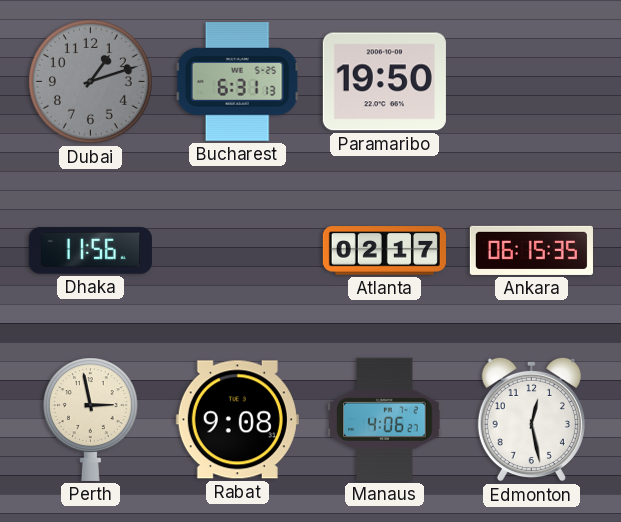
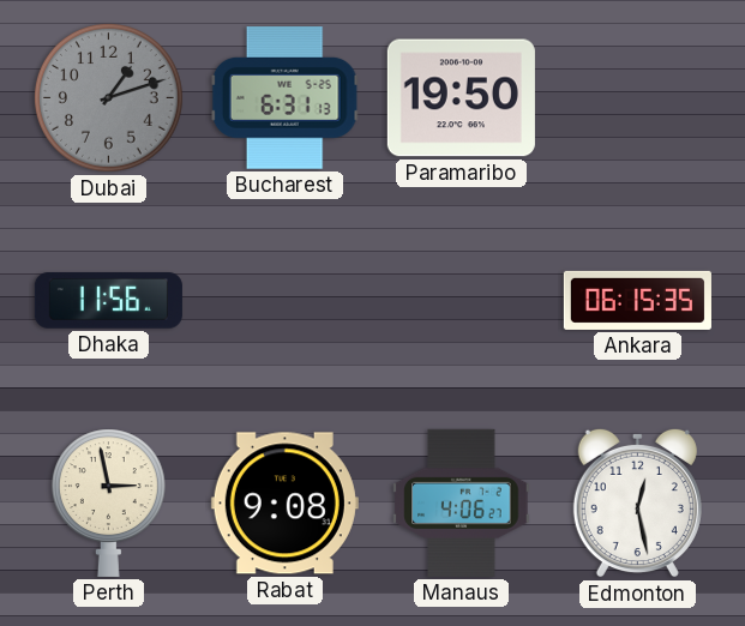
Atlanta: 02:17 -> none
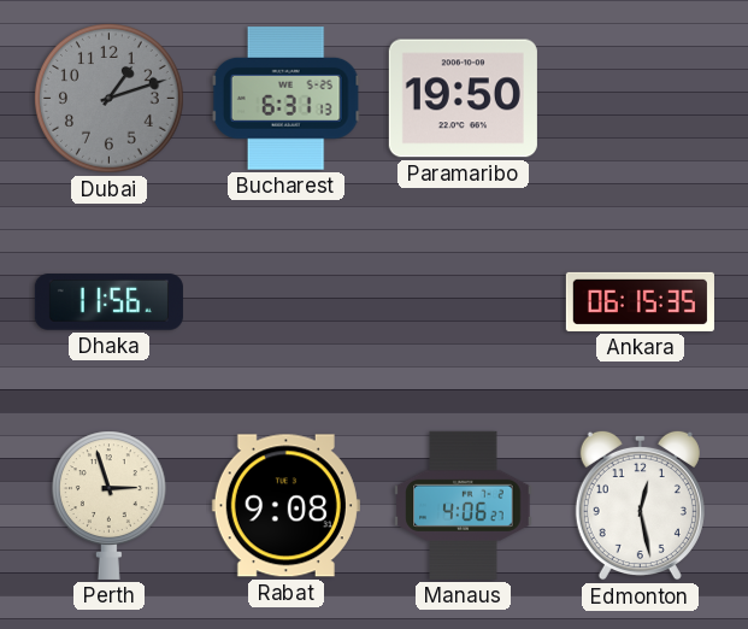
Perth: 2:58 -> 2:57
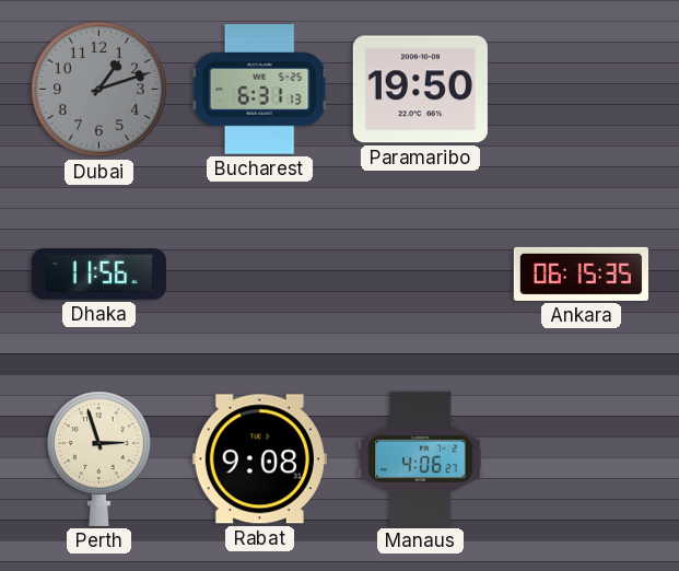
Edmonton: 12:28 -> none
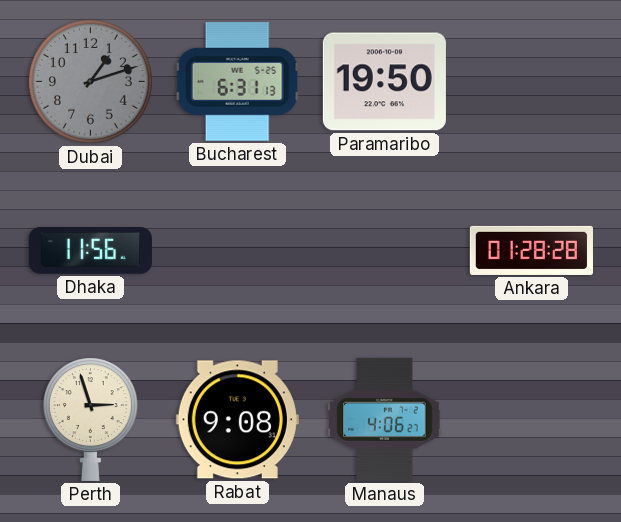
Ankara: 06:15 -> 01:28
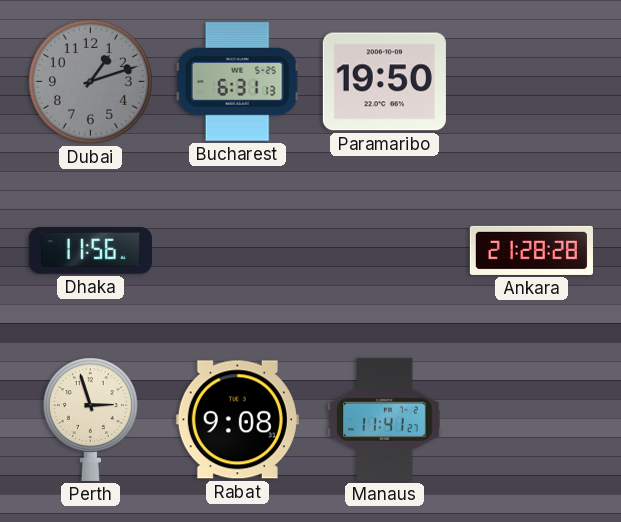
Ankara: 01:28 -> 21:28
Manaus: 4:06 -> 11:41
